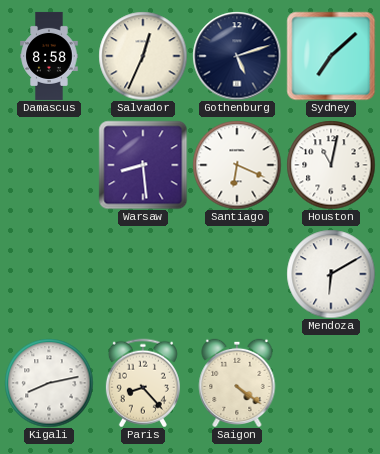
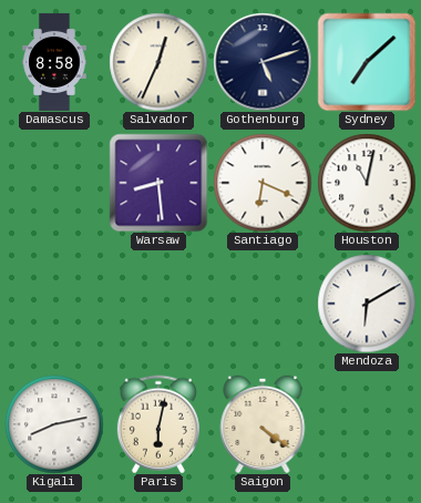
Paris: 8:23 -> 6:02
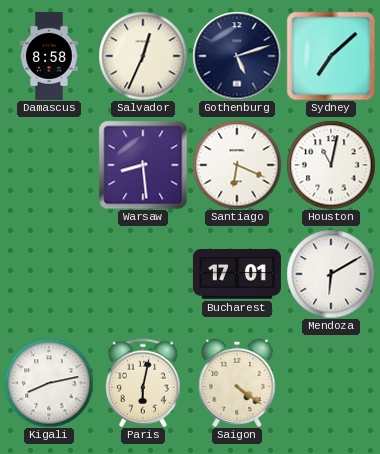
Bucharest: none -> 17:01
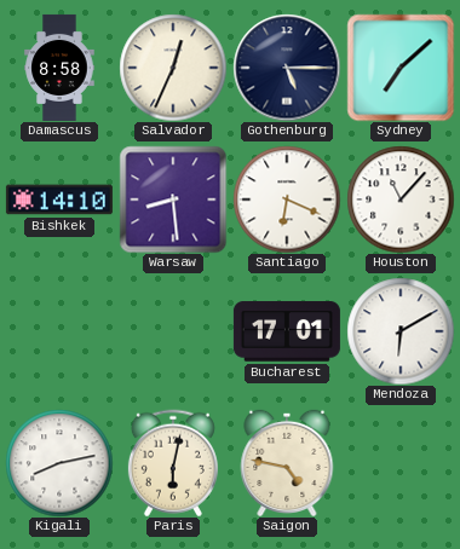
Gothenburg: 5:12 -> 5:15
Bishkek: none -> 14:10
Houston: 11:02 -> 11:07
Saigon: 4:21 -> 4:47
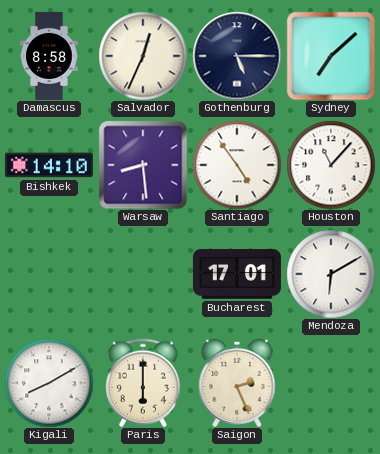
Santiago: 6:19 -> 4:54
Kigali: 8:13 -> 8:10
Paris: 6:02 -> 6:00
Saigon: 4:47 -> 2:26
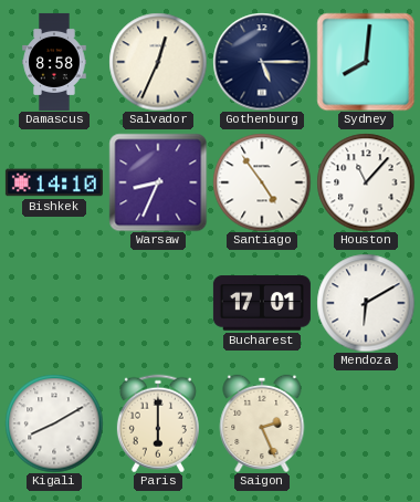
Sydney: 7:08 -> 8:01
Warsaw: 8:29 -> 8:34
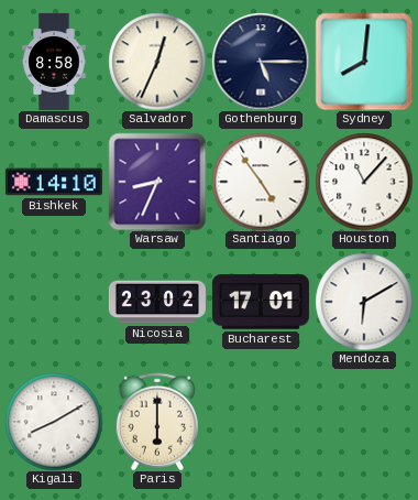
Nicosia: none -> 23:02
Saigon: 2:26 -> none
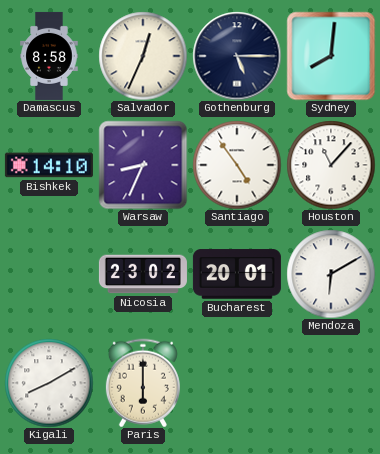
Bucharest: 17:01 -> 20:01
